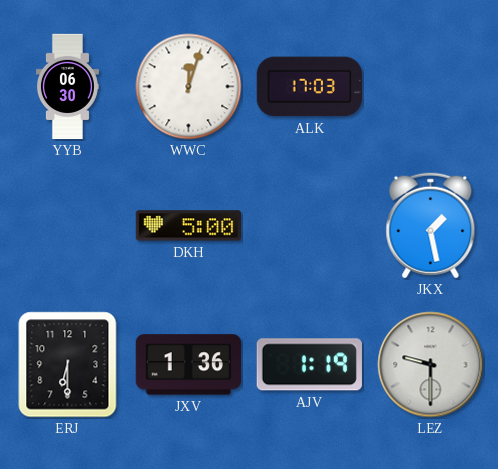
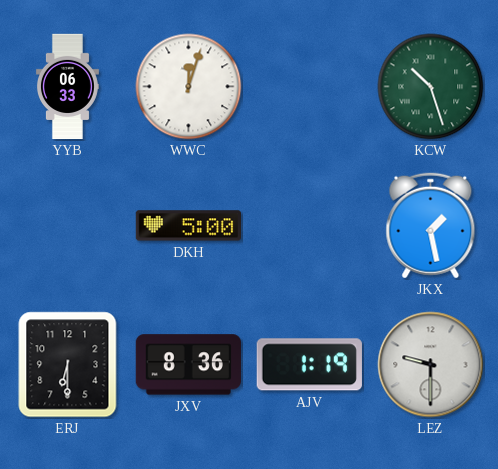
YYB: 06:30 -> 06:33
ALK: 17:03 -> none
KCW: none -> 10:27
JXV: 1:36 -> 8:36
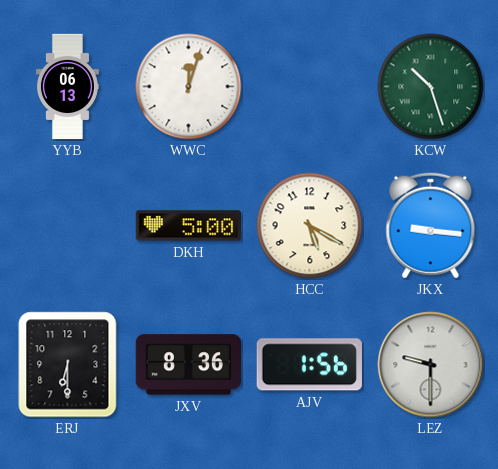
YYB: 06:33 -> 06:13
HCC: none -> 5:20
JKX: 1:28 -> 9:16
AJV: 1:19 -> 1:56
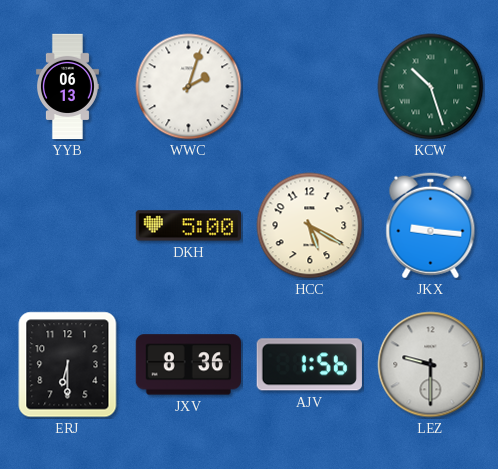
WWC: 12:03 -> 2:03
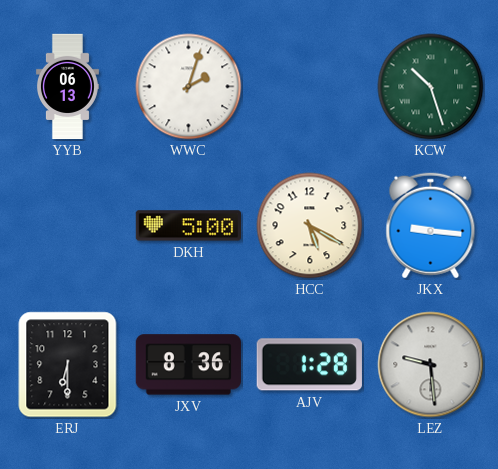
AJV: 1:56 -> 1:28
LEZ: 9:30 -> 9:29
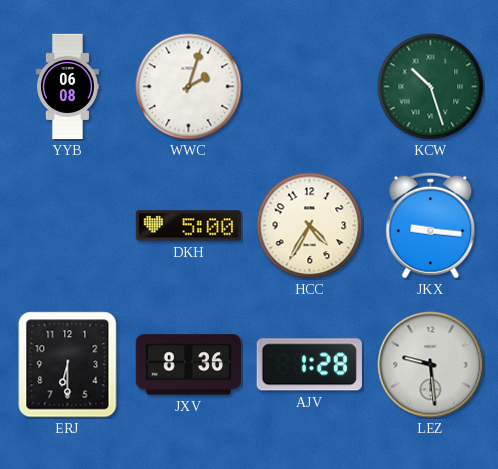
YYB: 06:13 -> 06:08
HCC: 5:20 -> 4:35
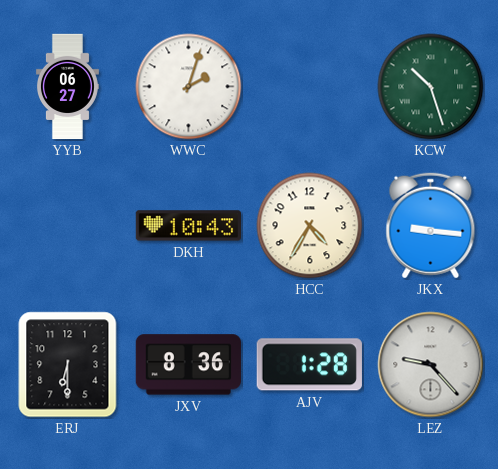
YYB: 06:08 -> 06:27
DKH: 5:00 -> 10:43
LEZ: 9:29 -> 9:23
